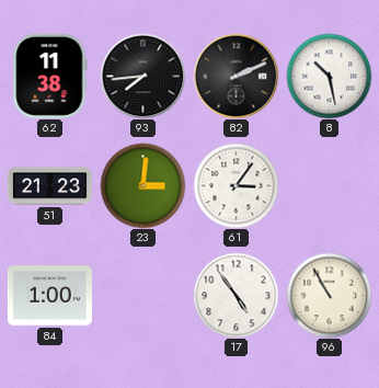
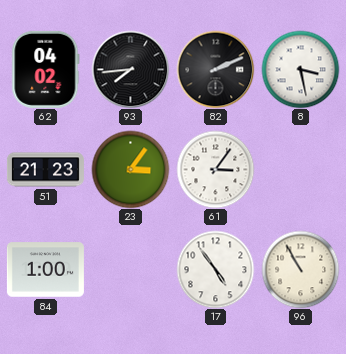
62: 11:38 -> 04:02
8: 10:28 -> 3:28
23: 3:01 -> 3:06
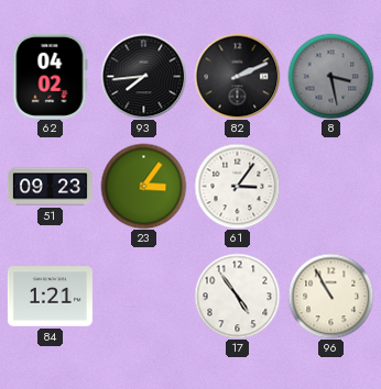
8 dial: white -> grey
51: 21:23 -> 09:23
84: 1:00 -> 1:21
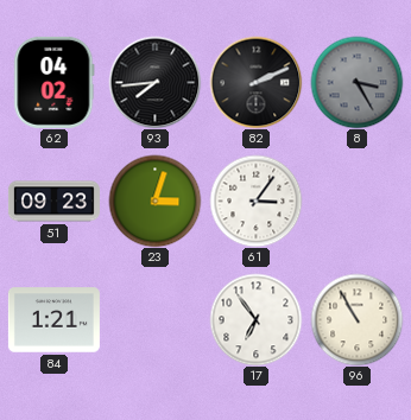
8: 3:28 -> 3:25
23: 3:06 -> 3:03
17: 4:54 -> 6:54
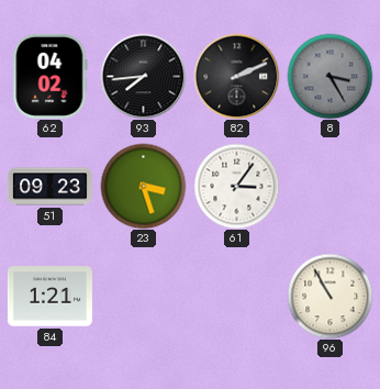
23: 3:03 -> 3:27
17: 6:54 -> none
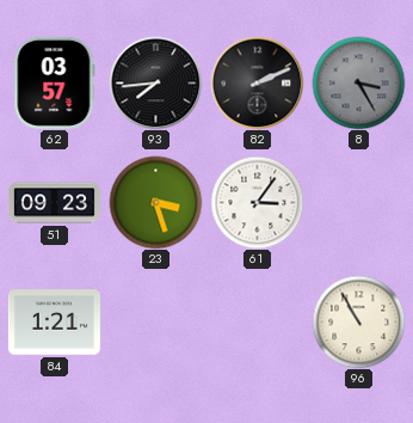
62: 04:02 -> 03:57
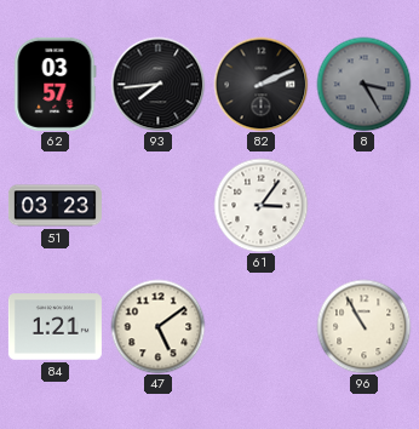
51: 09:23 -> 03:23
23: 3:27 -> none
47: none -> 5:09
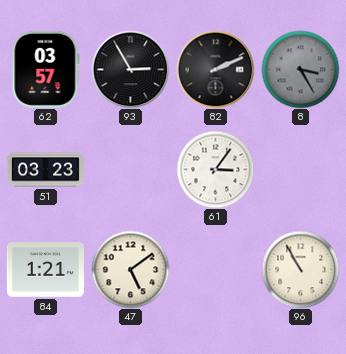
93: 7:44 -> 2:55
